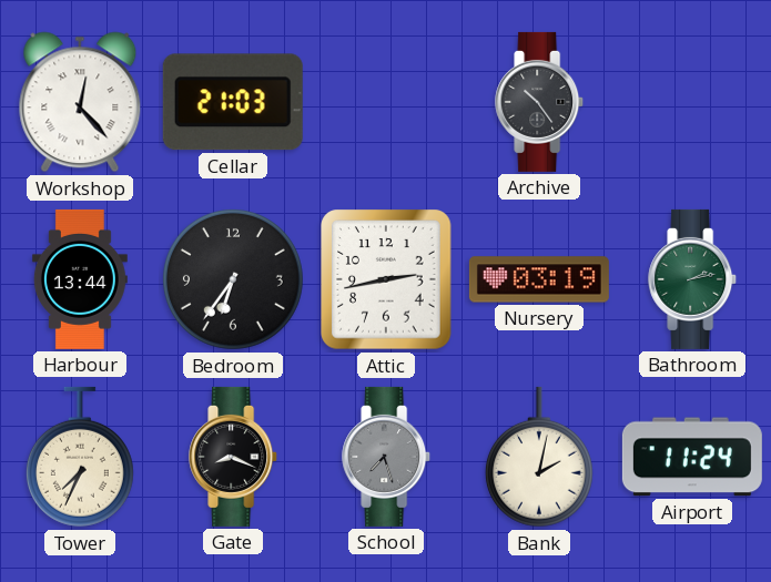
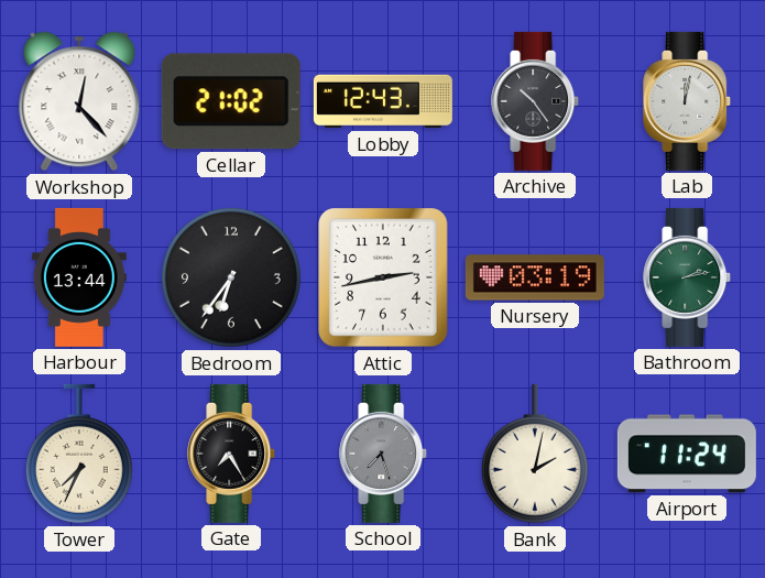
Cellar: 21:03 -> 21:02
Lobby: none -> 12:43
Lab: none -> 12:02
Gate: 8:19 -> 7:25
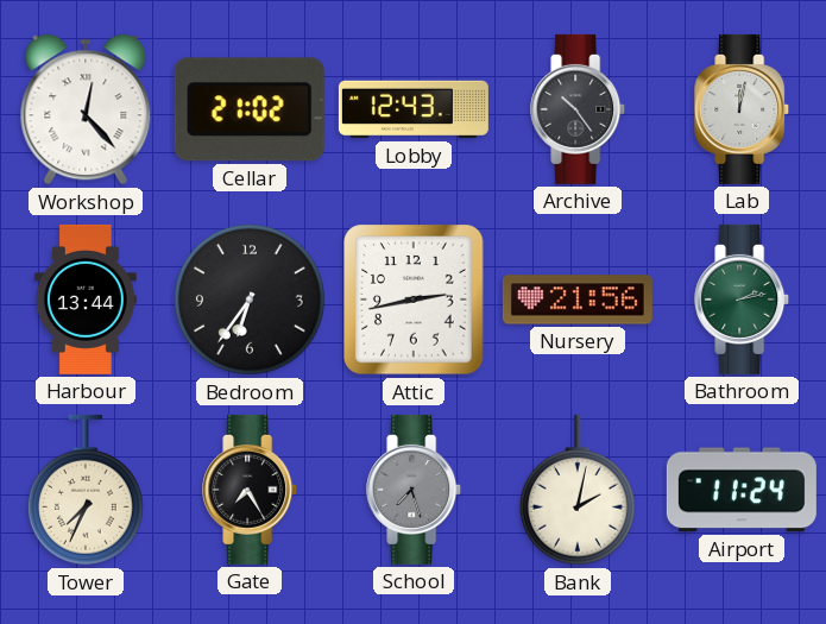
Nursery: 03:19 -> 21:56
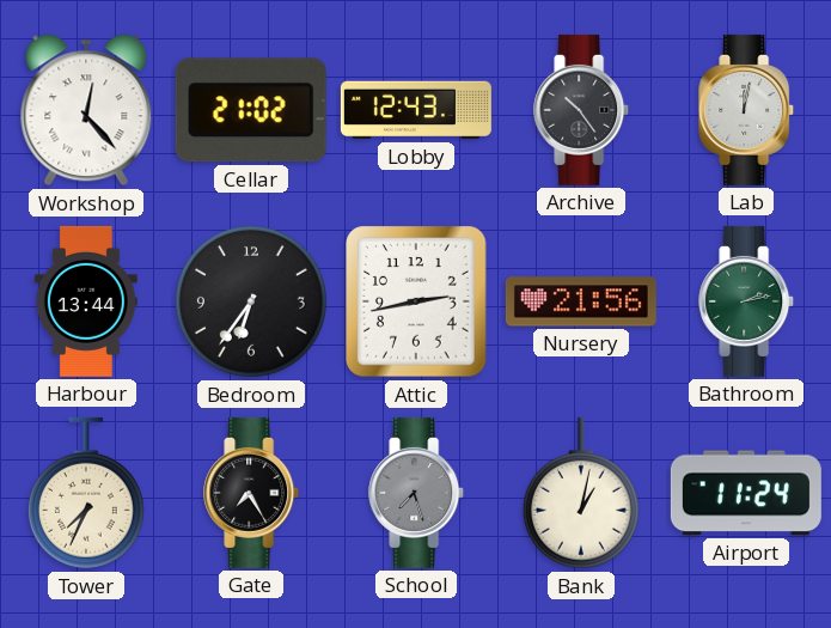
Bank: 2:02 -> 1:02
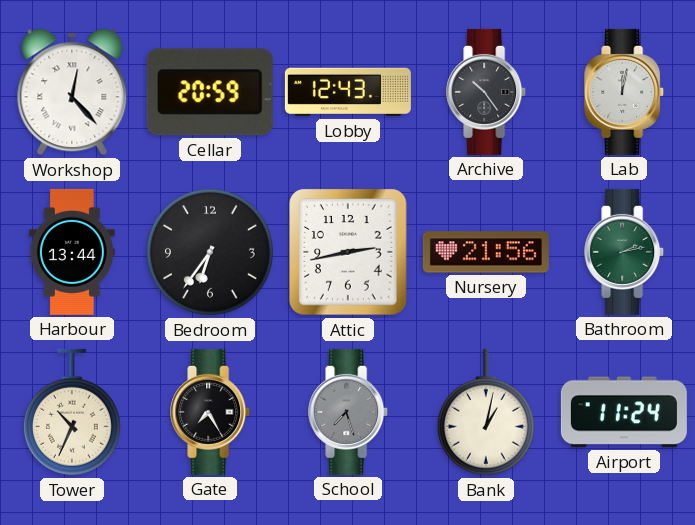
Cellar: 21:02 -> 20:59
Tower: 7:34 -> 10:34
